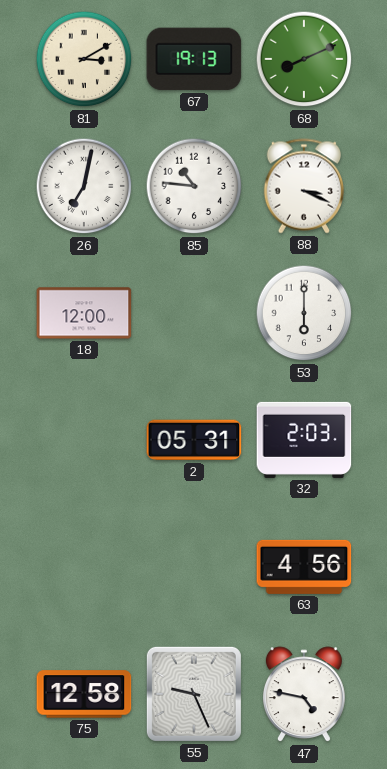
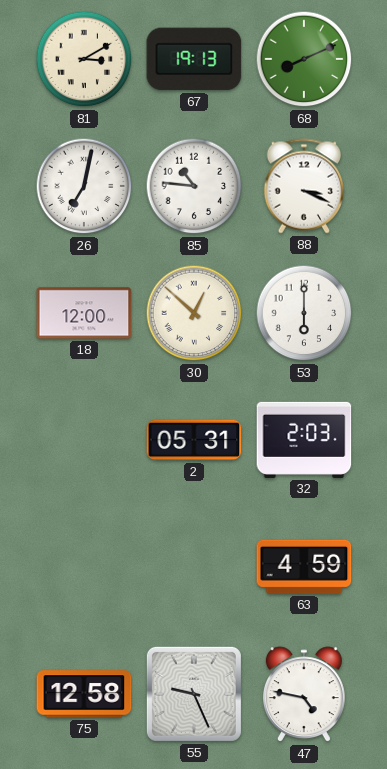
30: none -> 12:52
63: 4:56 -> 4:59
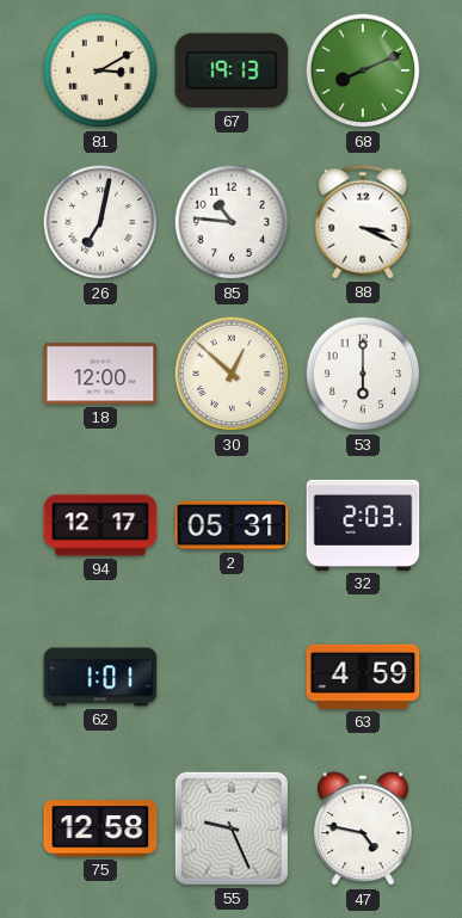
94: none -> 12:17
62: none -> 1:01
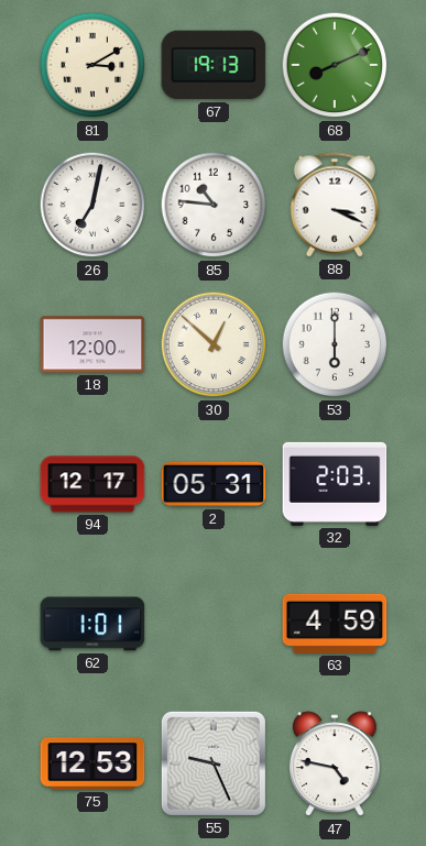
75: 12:58 -> 12:53
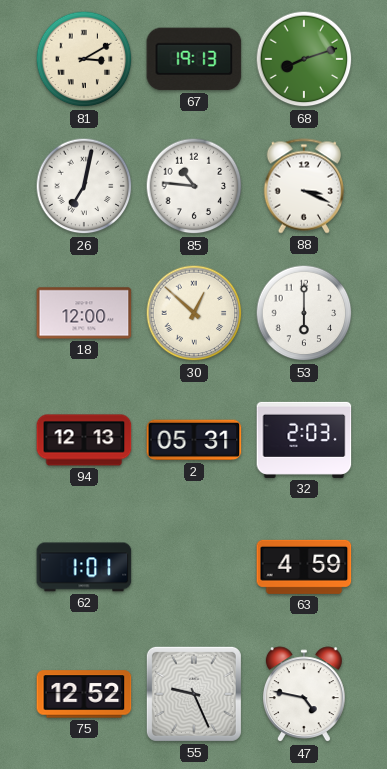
68: 8:11 -> 8:12
94: 12:17 -> 12:13
75: 12:53 -> 12:52
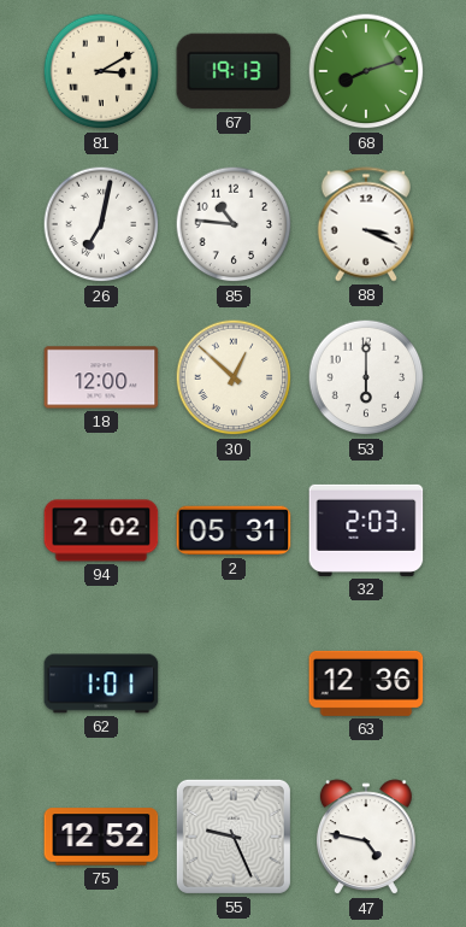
94: 12:13 -> 2:02
63: 4:59 -> 12:36
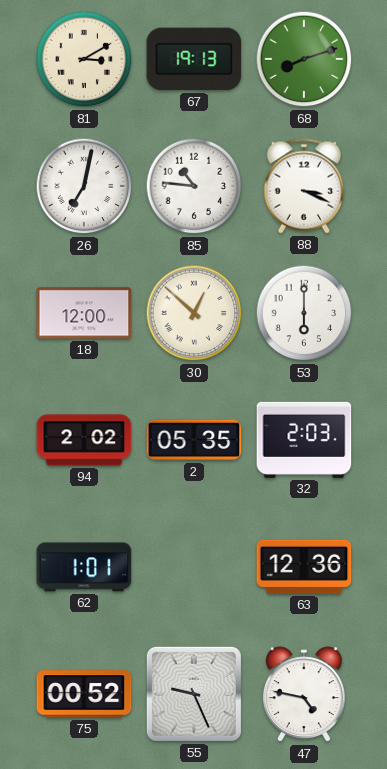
2: 05:31 -> 05:35
75: 12:52 -> 00:52
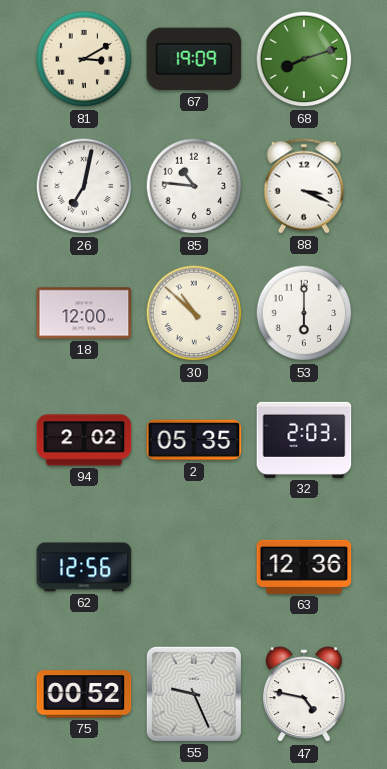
67: 19:13 -> 19:09
30: 12:52 -> 10:52
62: 1:01 -> 12:56
